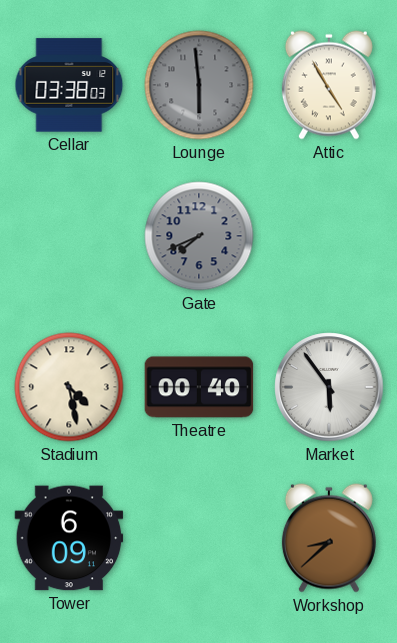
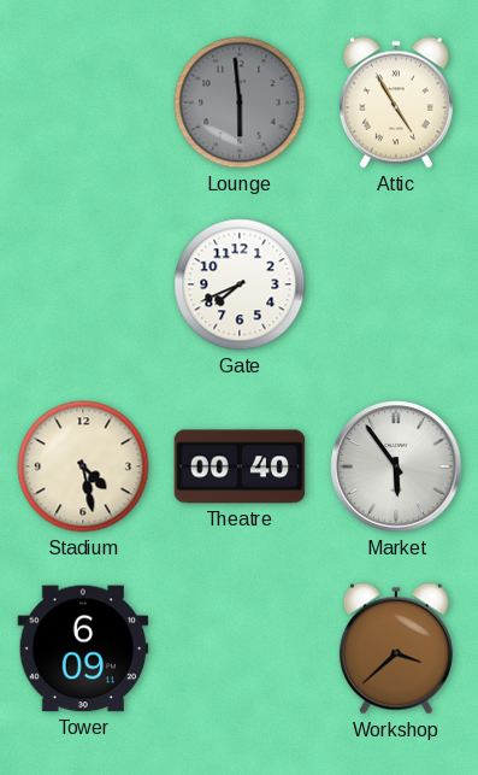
Cellar: 03:38 -> none
Gate dial: grey -> white
Workshop: 8:38 -> 3:38
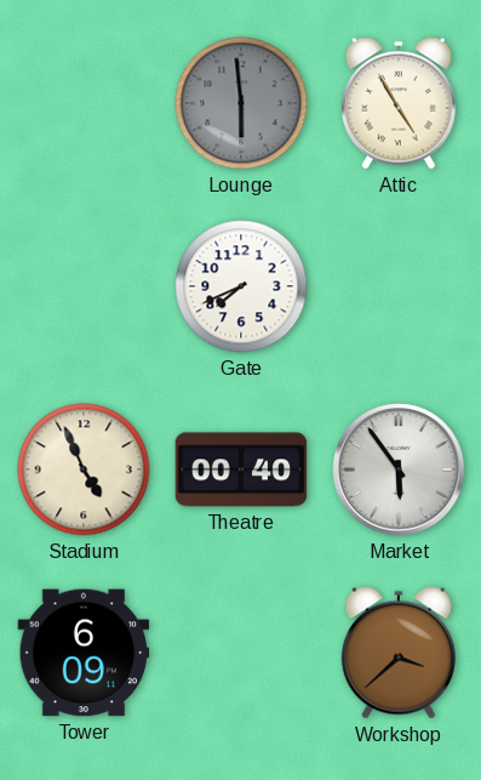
Stadium: 4:28 -> 4:56
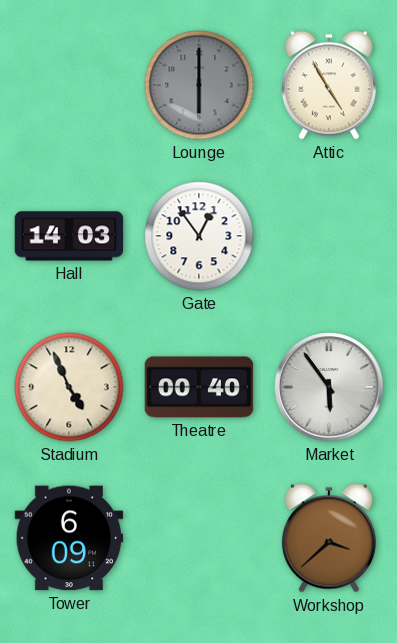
Lounge: 5:59 -> 6:00
Hall: none -> 14:03
Gate: 7:41 -> 12:54
